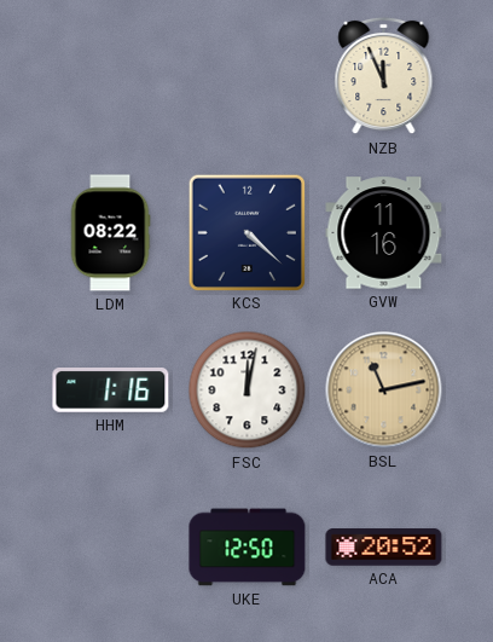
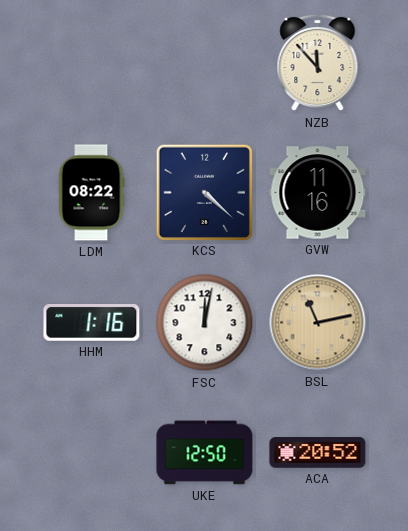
NZB: 11:56 -> 11:53
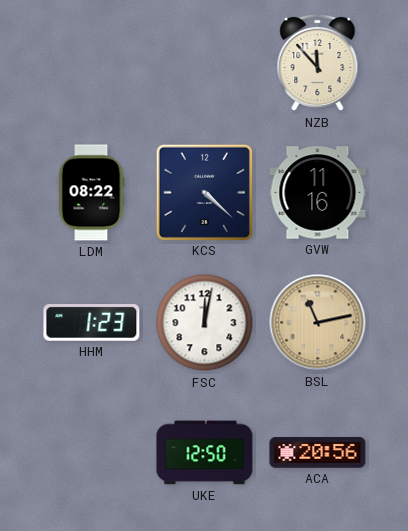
HHM: 1:16 -> 1:23
ACA: 20:52 -> 20:56
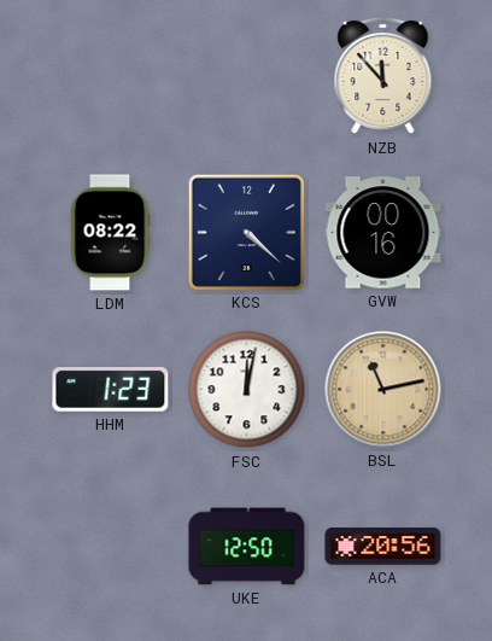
GVW: 11:16 -> 00:16
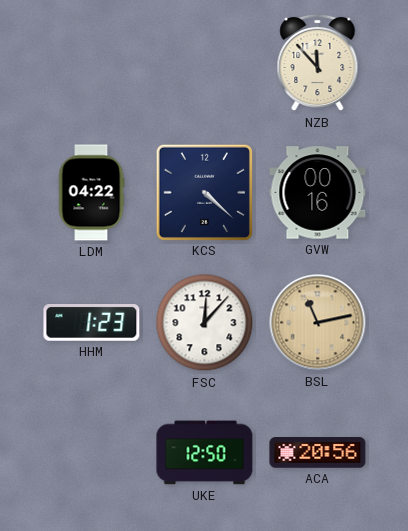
LDM: 08:22 -> 04:22
FSC: 12:02 -> 12:07
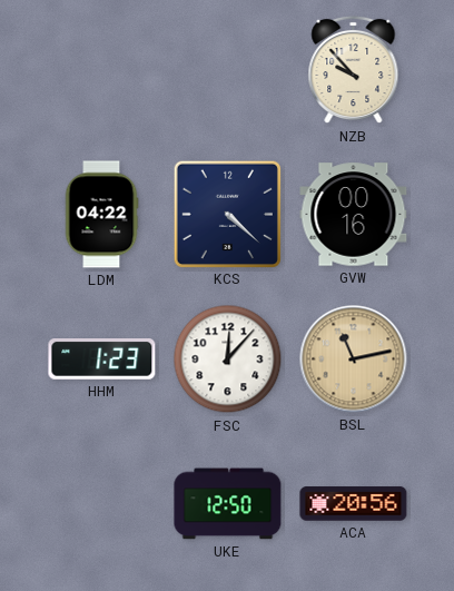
NZB: 11:53 -> 9:53
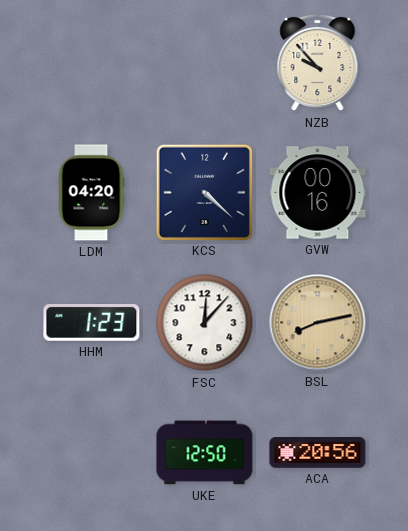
LDM: 04:22 -> 04:20
BSL: 11:13 -> 8:13
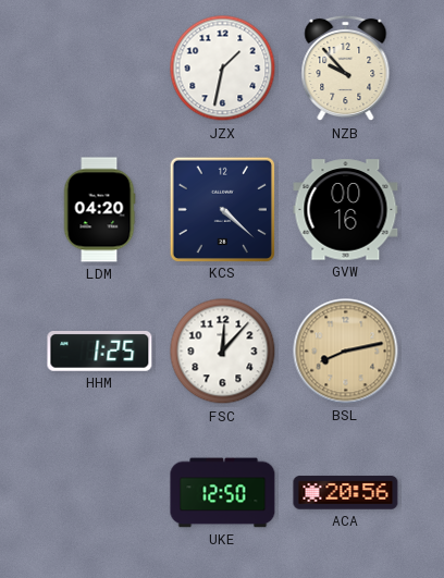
JZX: none -> 1:32
HHM: 1:23 -> 1:25
